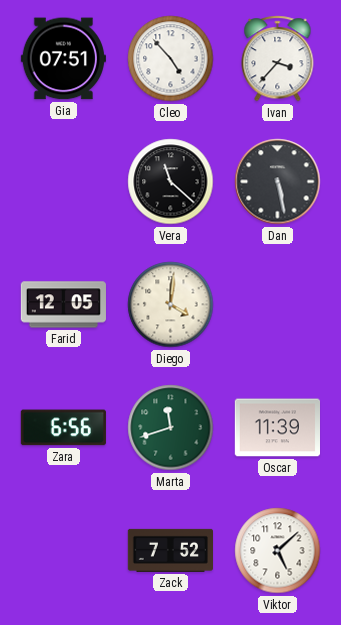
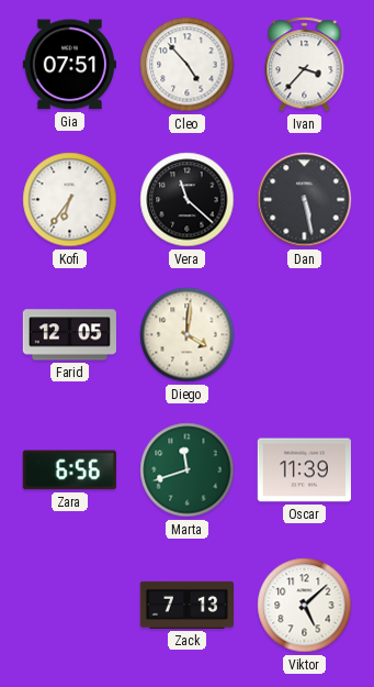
Kofi: none -> 6:36
Zack: 7:52 -> 7:13
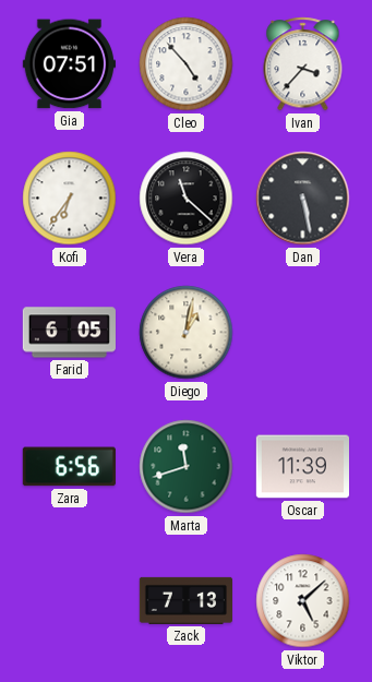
Farid: 12:05 -> 6:05
Diego: 4:01 -> 1:02
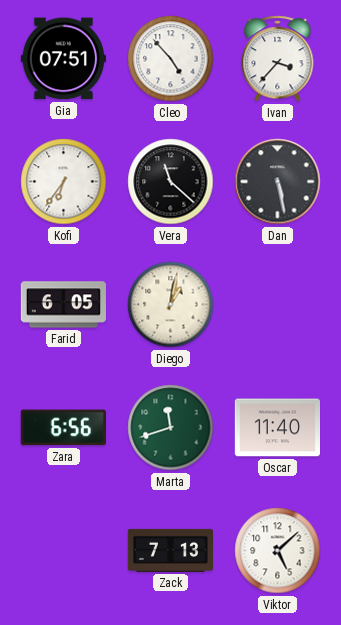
Oscar: 11:39 -> 11:40
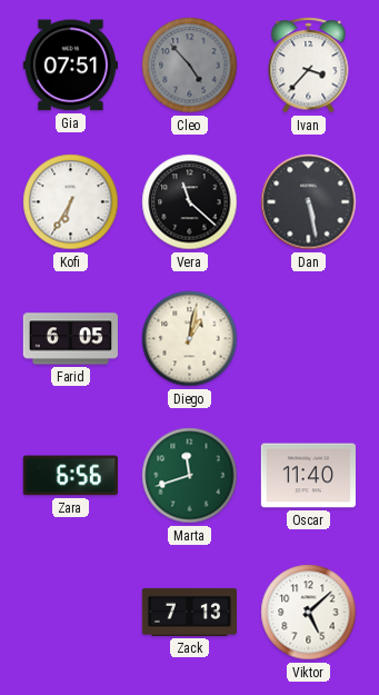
Cleo dial: white -> grey
Kofi: 6:36 -> 6:35
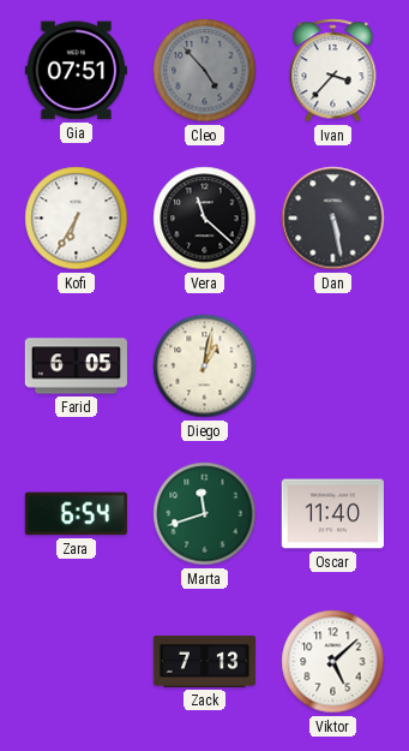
Zara: 6:56 -> 6:54
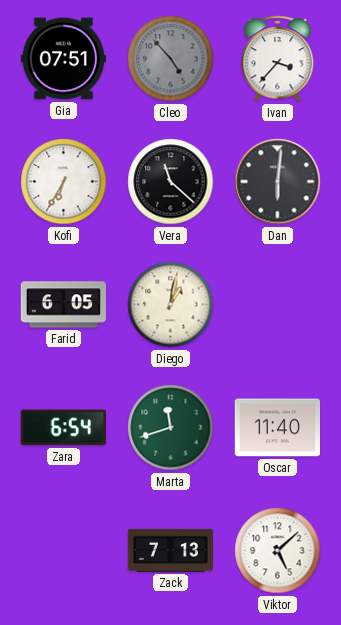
Dan: 5:28 -> 6:01
